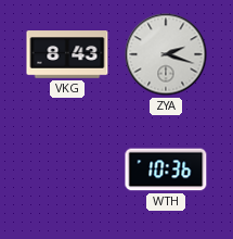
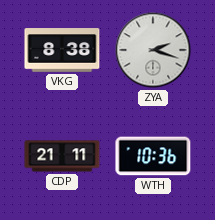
VKG: 8:43 -> 8:38
CDP: none -> 21:11
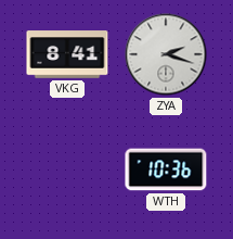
VKG: 8:38 -> 8:41
CDP: 21:11 -> none
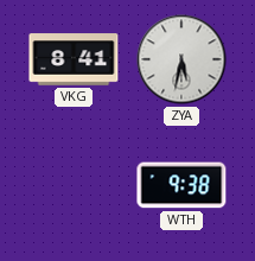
ZYA: 2:18 -> 5:32
WTH: 10:36 -> 9:38
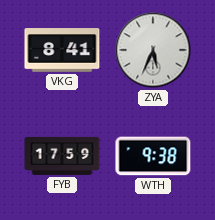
ZYA: 5:32 -> 5:34
FYB: none -> 17:59
